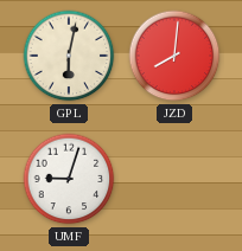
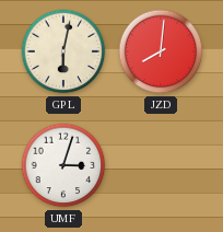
UMF: 9:03 -> 3:03
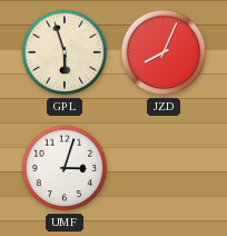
GPL: 6:02 -> 5:57
JZD: 8:01 -> 8:04
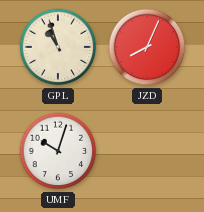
GPL: 5:57 -> 10:57
UMF: 3:03 -> 10:03
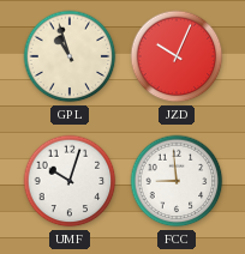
JZD: 8:04 -> 10:04
FCC: none -> 8:59
